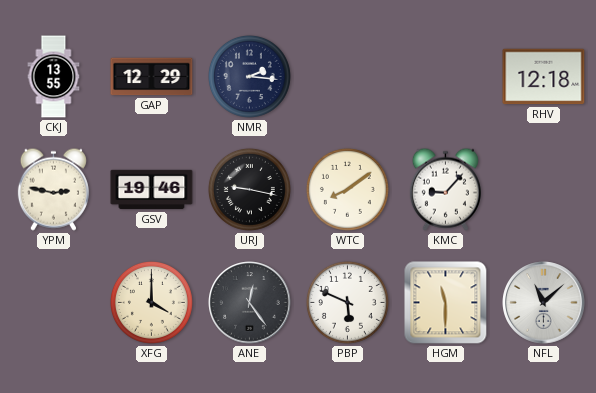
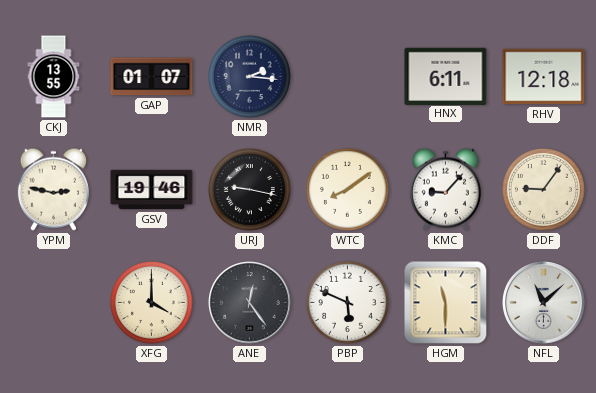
GAP: 12:29 -> 01:07
HNX: none -> 6:11
DDF: none -> 9:06
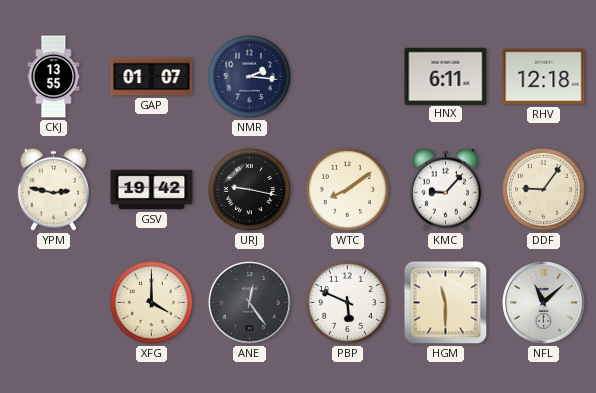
GSV: 19:46 -> 19:42
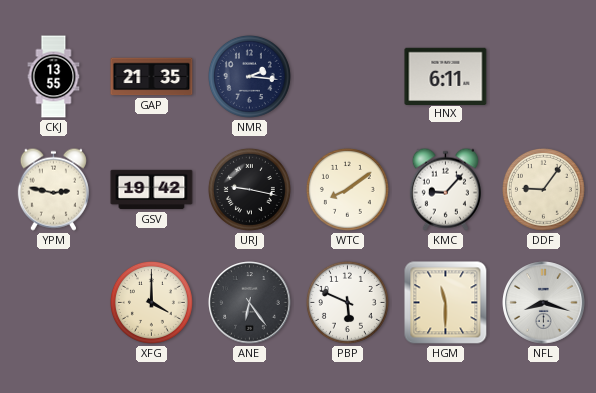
GAP: 01:07 -> 21:35
RHV: 12:18 -> none
ANE: 12:24 -> 6:24
NFL: 11:08 -> 8:18
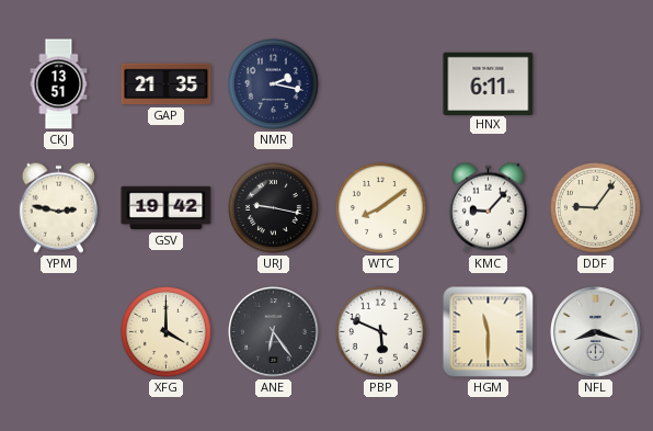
CKJ: 13:55 -> 13:51
NMR: 2:16 -> 2:17
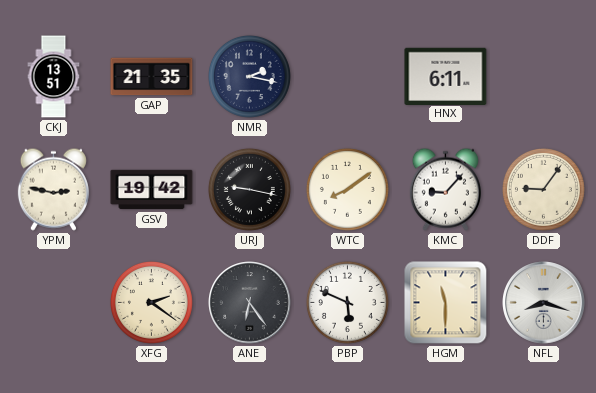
XFG: 4:00 -> 2:21
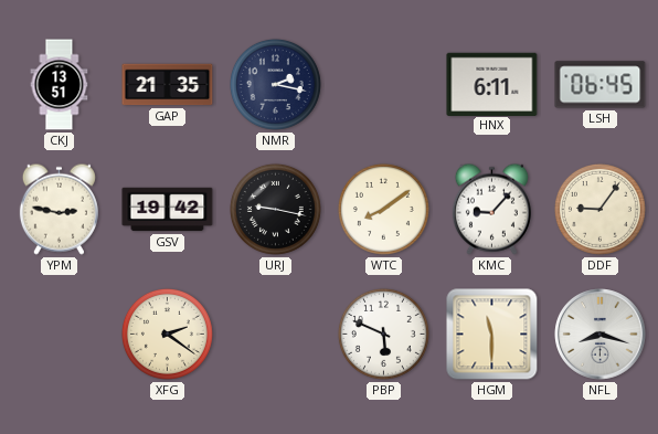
LSH: none -> 06:45
ANE: 6:24 -> none
